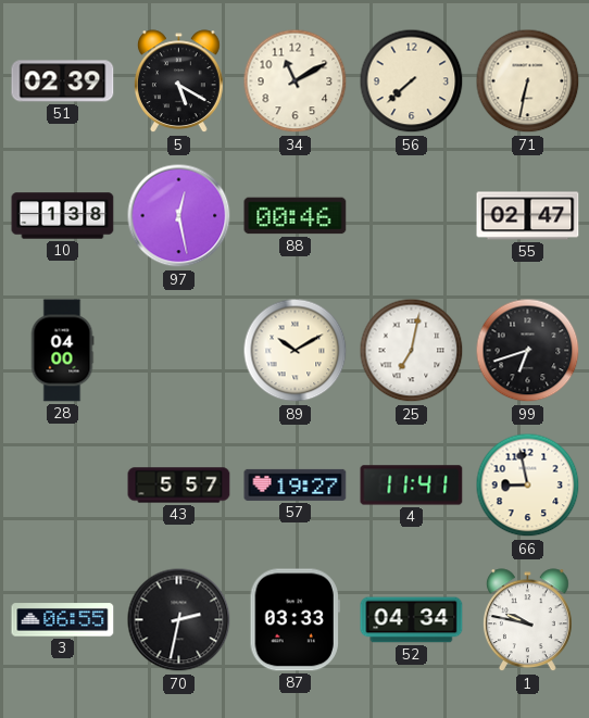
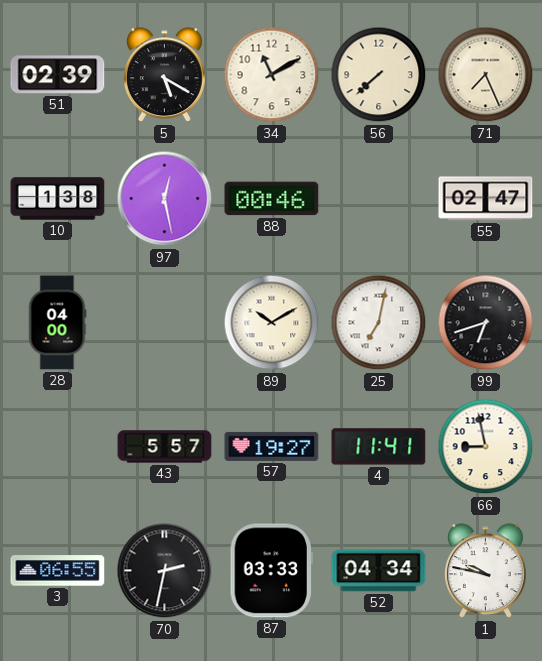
71: 6:32 -> 7:26
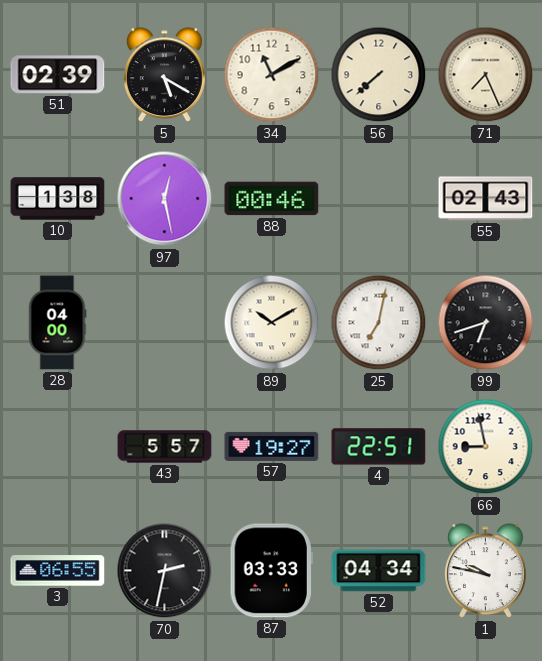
55: 02:47 -> 02:43
4: 11:41 -> 22:51
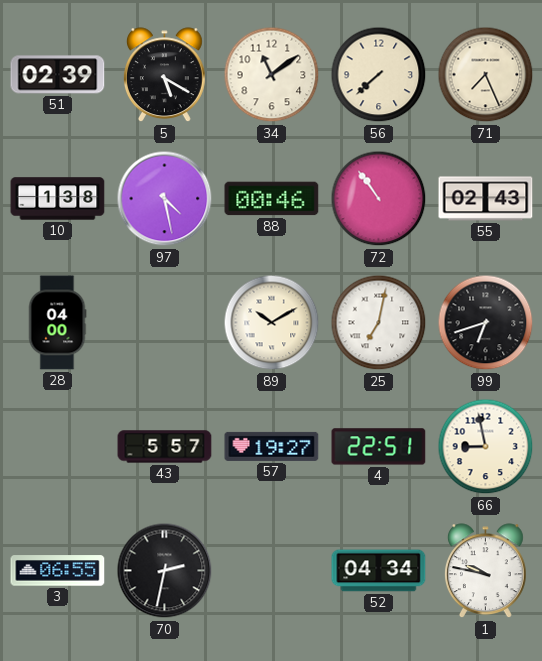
34: 11:10 -> 11:09
97: 12:28 -> 4:28
72: none -> 10:54
87: 03:33 -> none
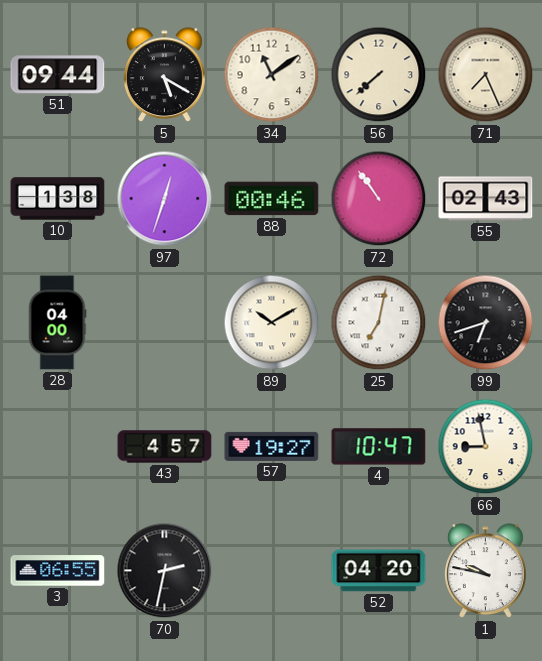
51: 02:39 -> 09:44
97: 4:28 -> 12:33
43: 5:57 -> 4:57
4: 22:51 -> 10:47
52: 04:34 -> 04:20
